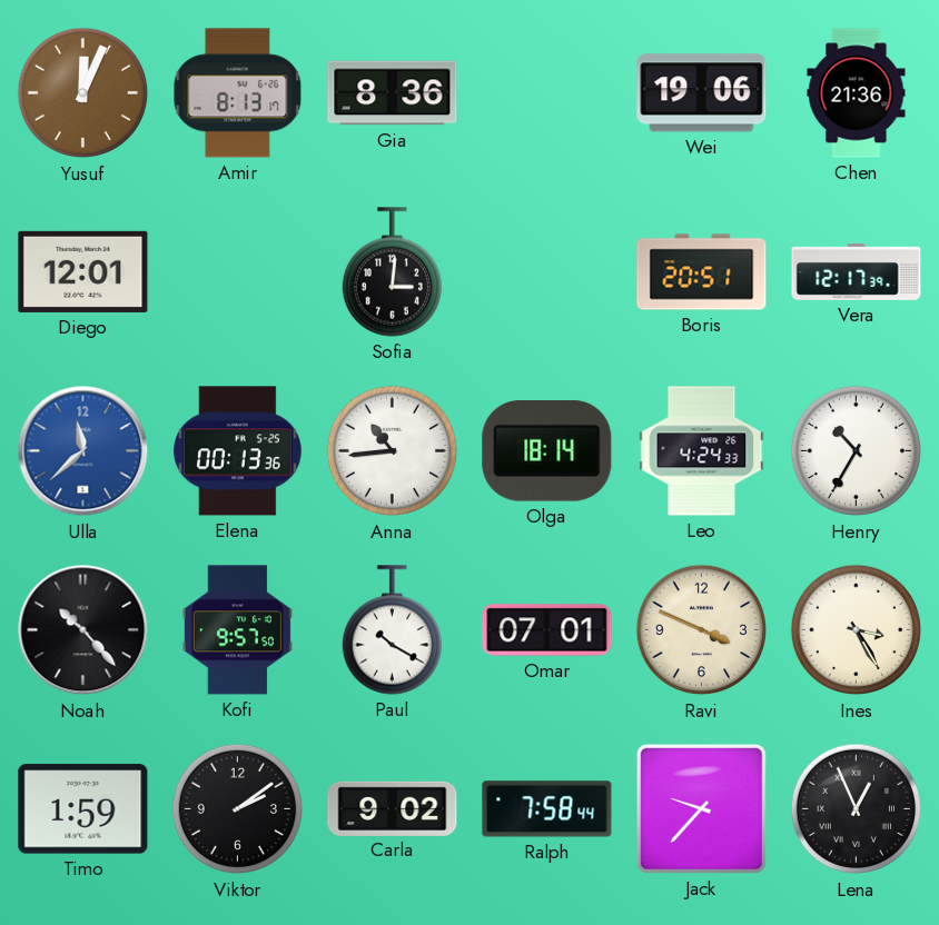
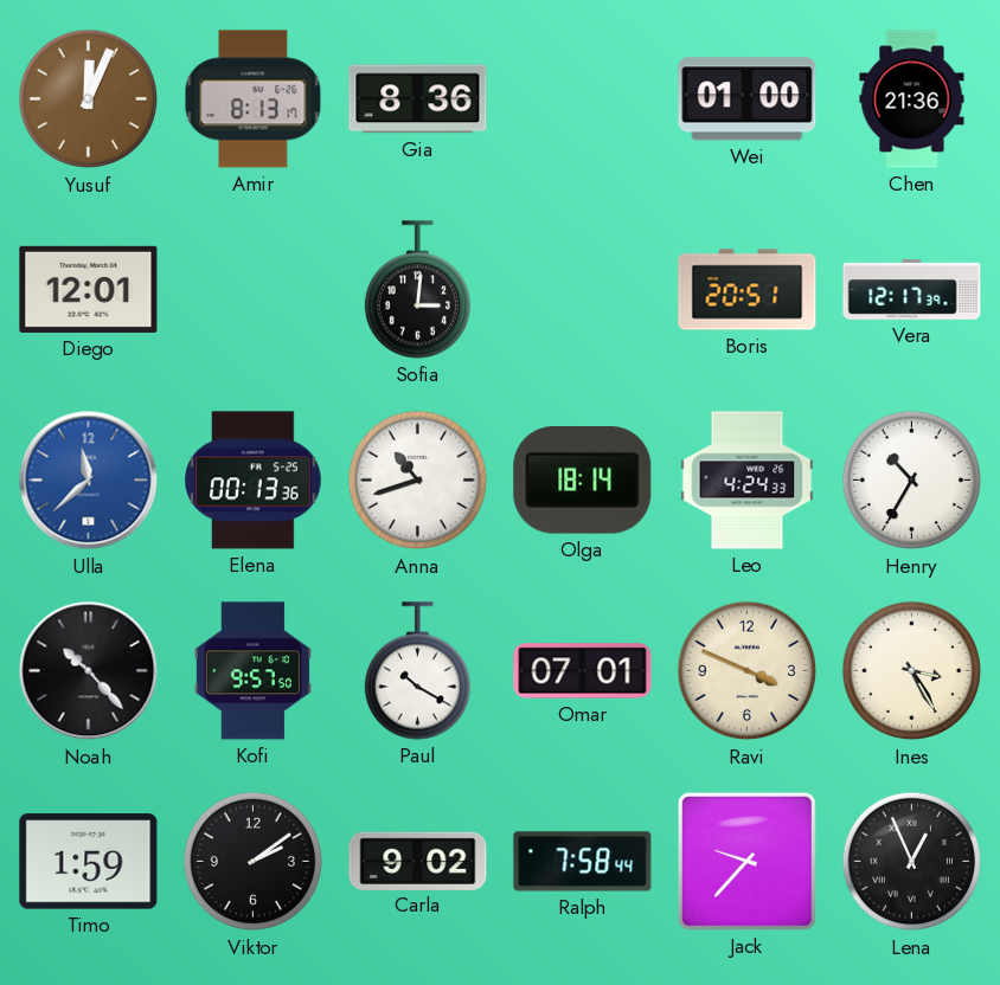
Wei: 19:06 -> 01:00
Anna: 10:44 -> 10:42
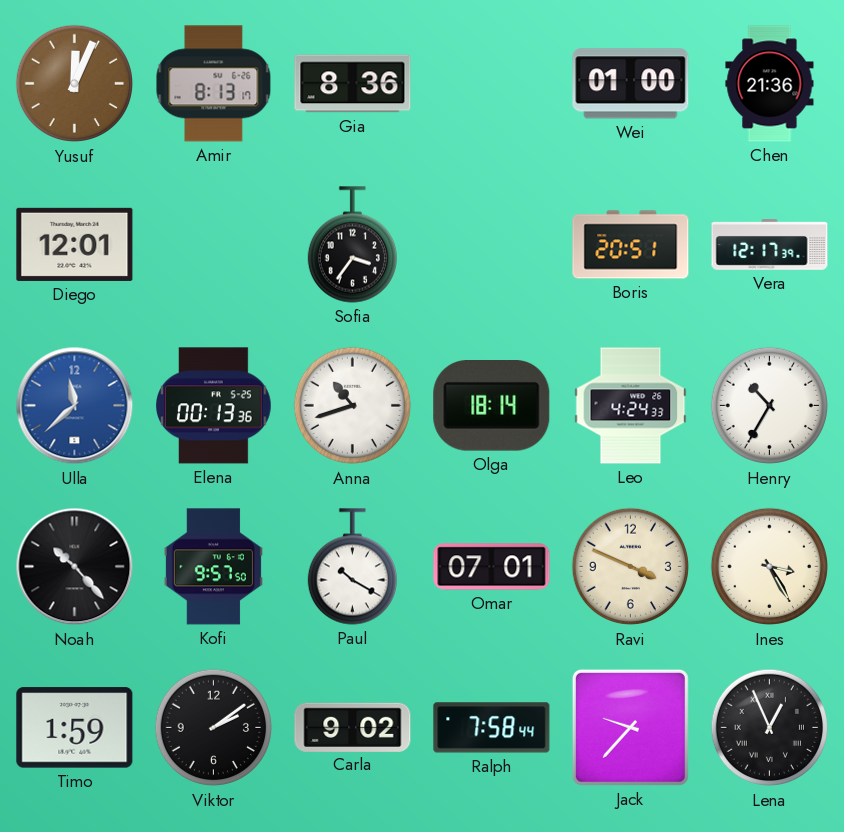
Sofia: 3:01 -> 3:36
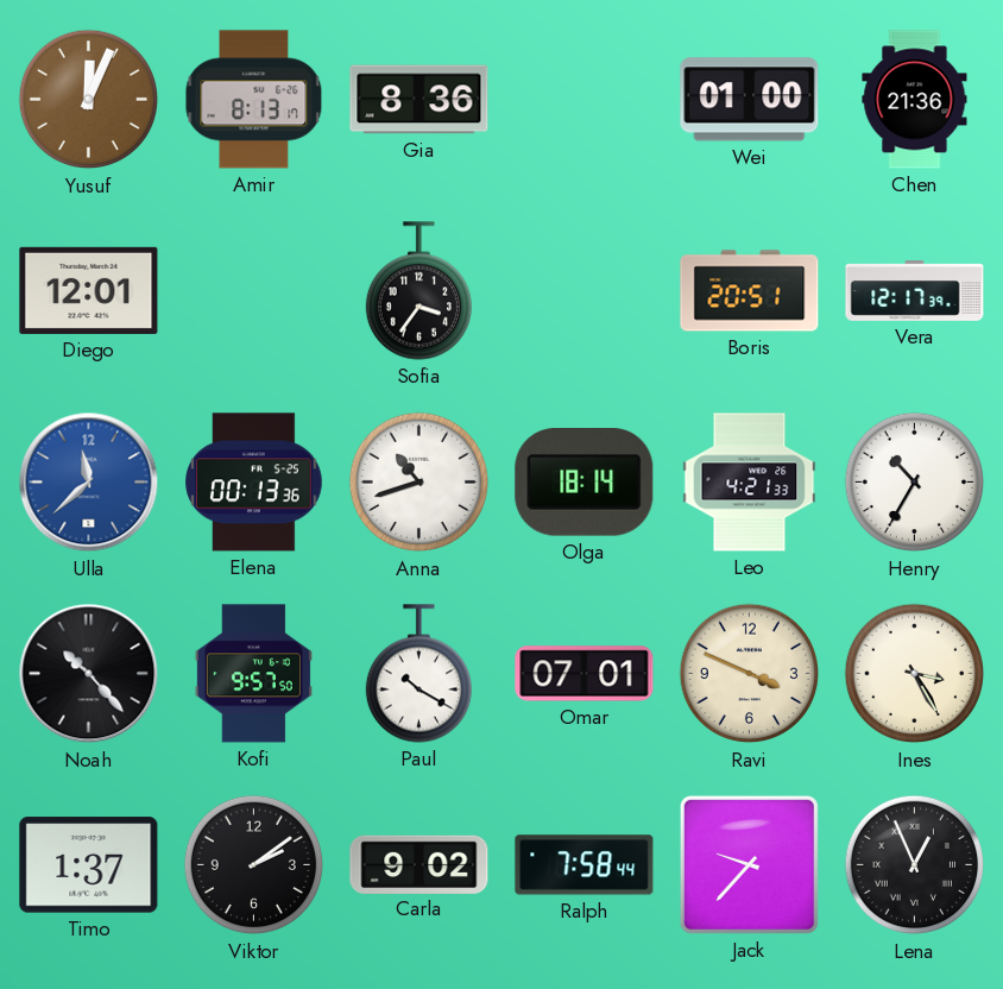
Leo: 4:24 -> 4:21
Timo: 1:59 -> 1:37
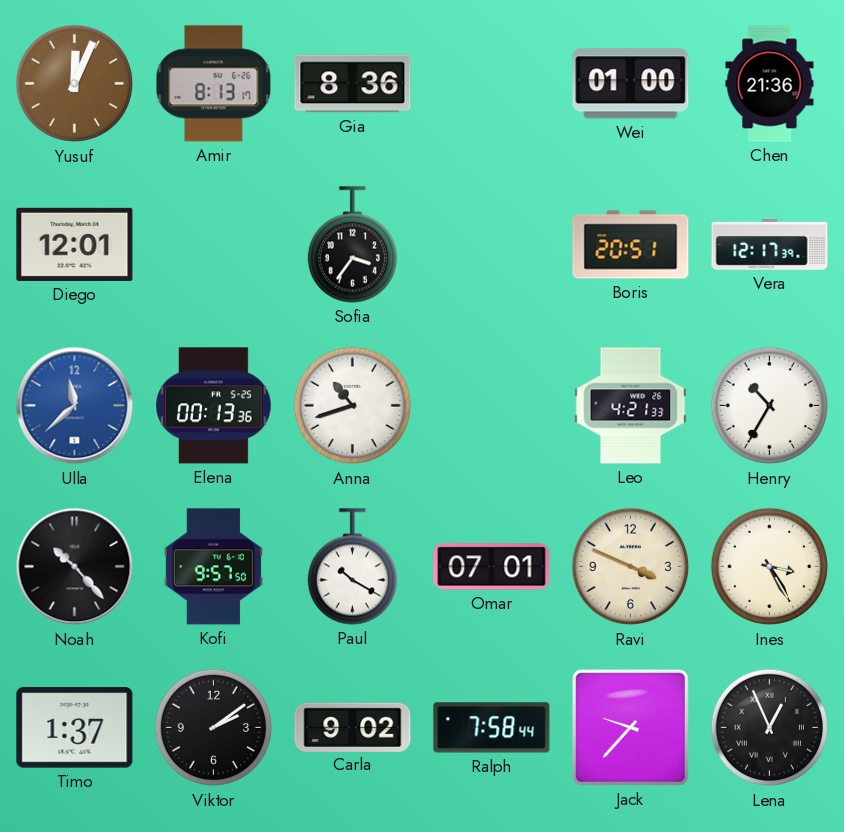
Olga: 18:14 -> none
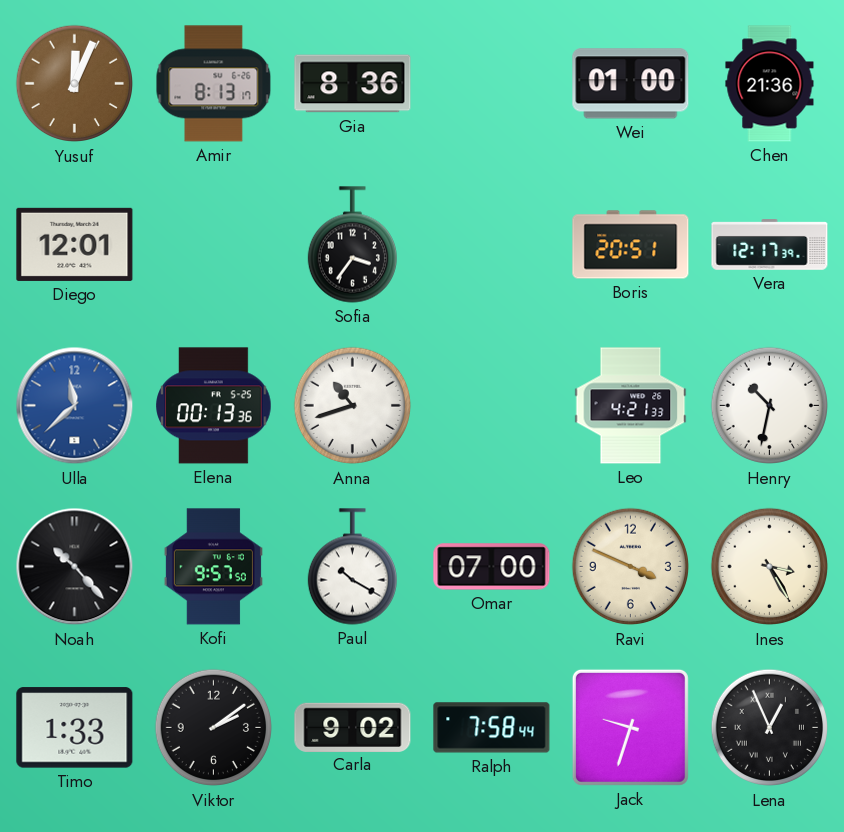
Henry: 10:35 -> 10:32
Omar: 07:01 -> 07:00
Timo: 1:37 -> 1:33
Jack: 9:37 -> 9:33
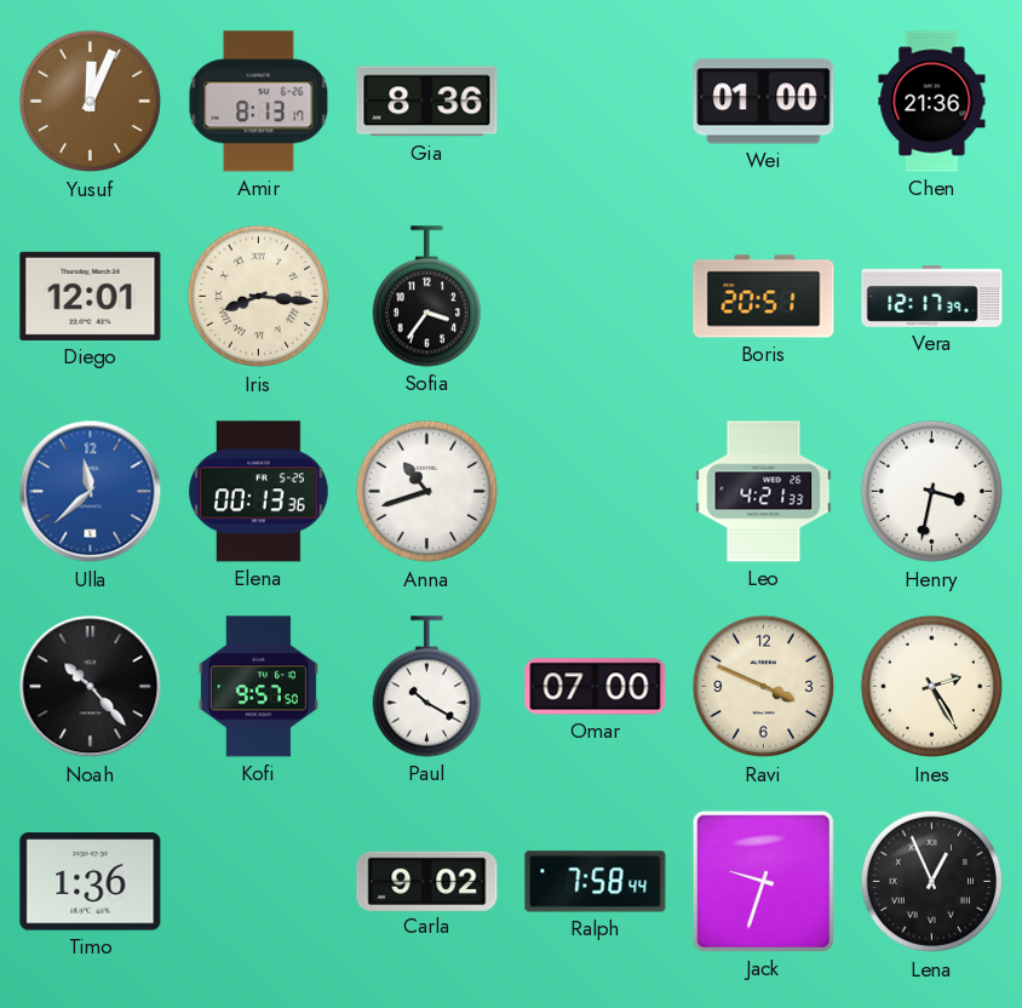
Iris: none -> 8:16
Henry: 10:32 -> 3:32
Ines: 3:25 -> 2:25
Timo: 1:33 -> 1:36
Viktor: 2:09 -> none
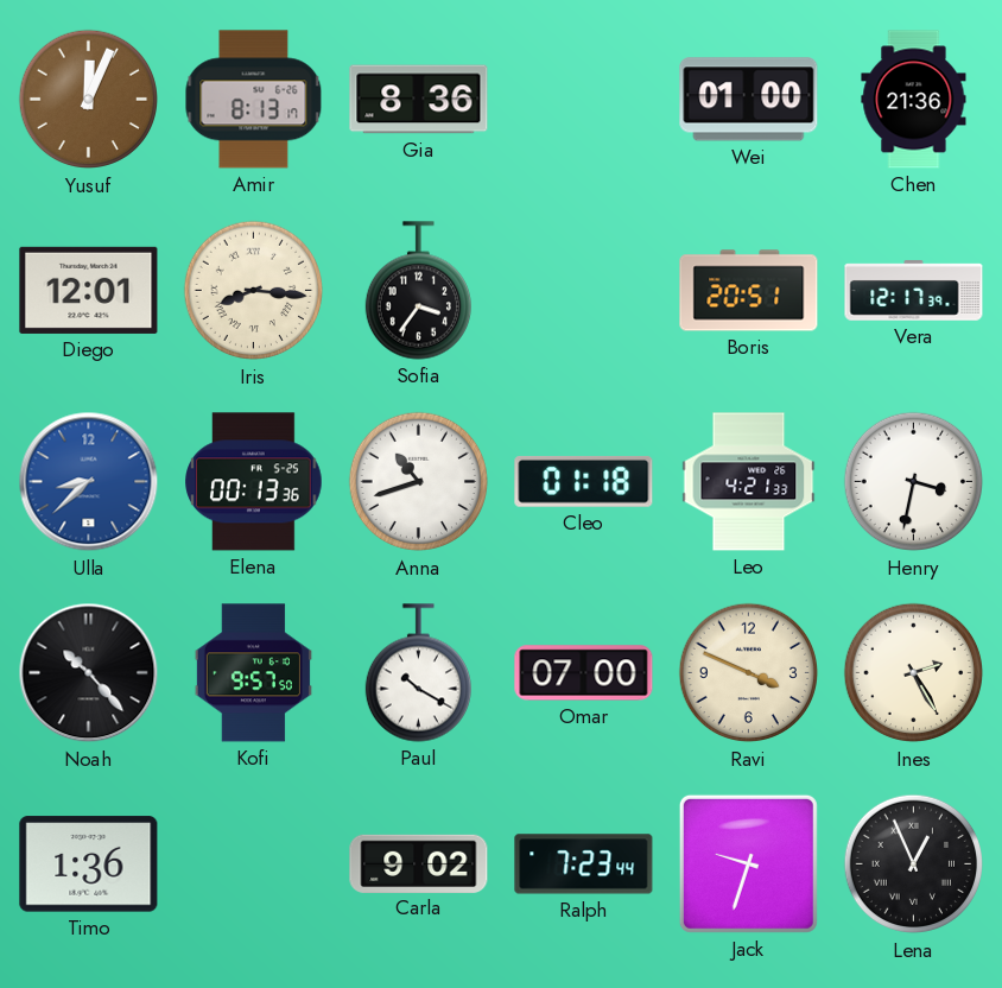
Ulla: 11:38 -> 8:38
Cleo: none -> 01:18
Ralph: 7:58 -> 7:23
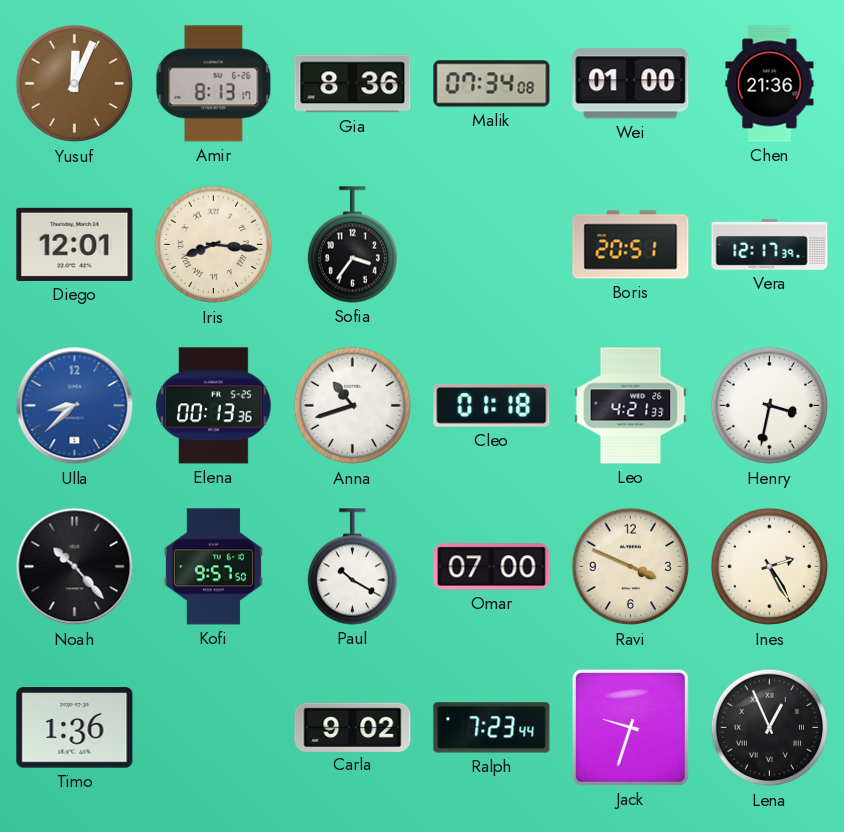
Malik: none -> 07:34
